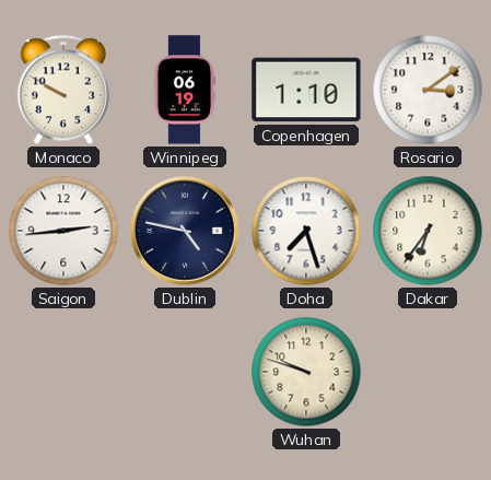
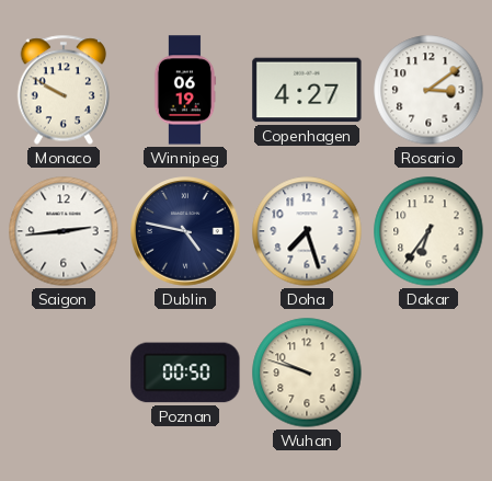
Copenhagen: 1:10 -> 4:27
Poznan: none -> 00:50
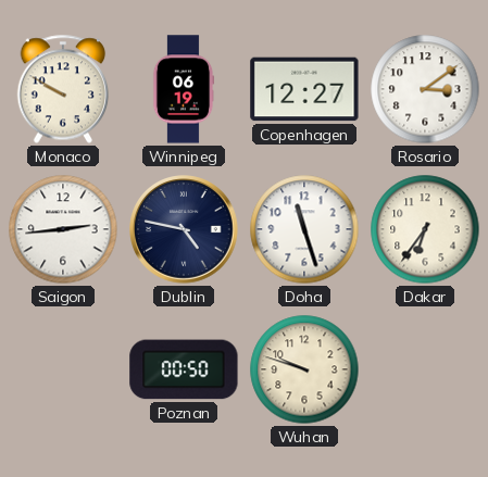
Copenhagen: 4:27 -> 12:27
Doha: 7:27 -> 11:27
